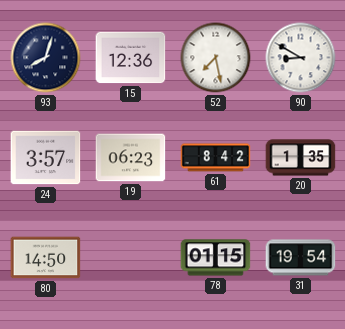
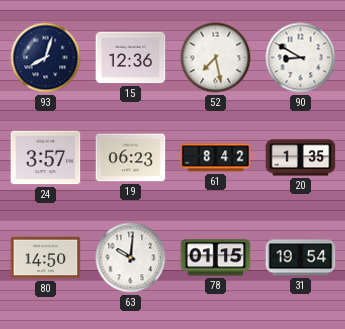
63: none -> 10:01
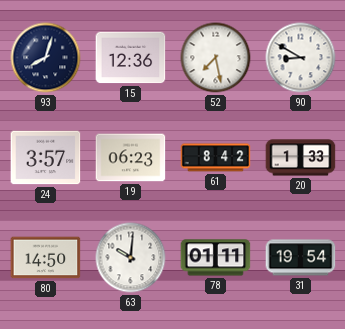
20: 1:35 -> 1:33
78: 01:15 -> 01:11
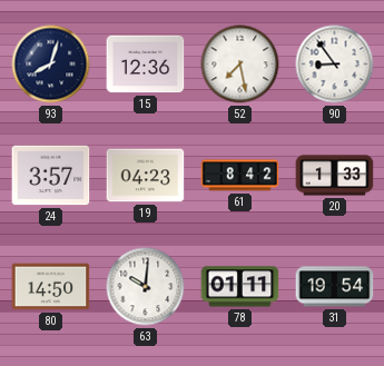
90: 8:50 -> 8:54
19: 06:23 -> 04:23
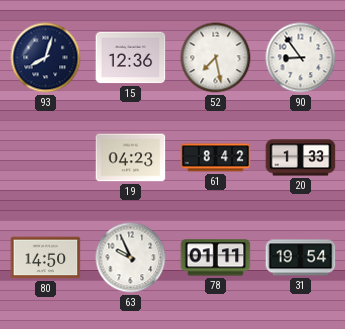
24: 3:57 -> none
63: 10:01 -> 9:56
